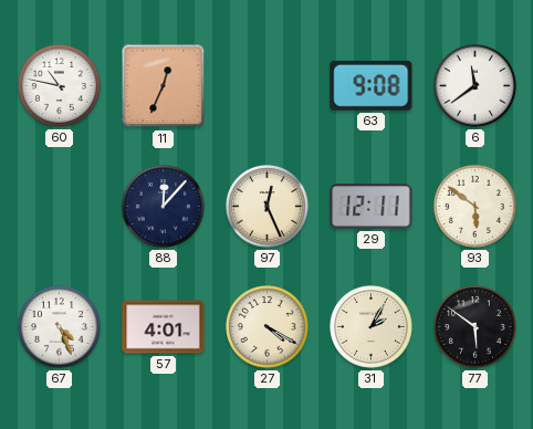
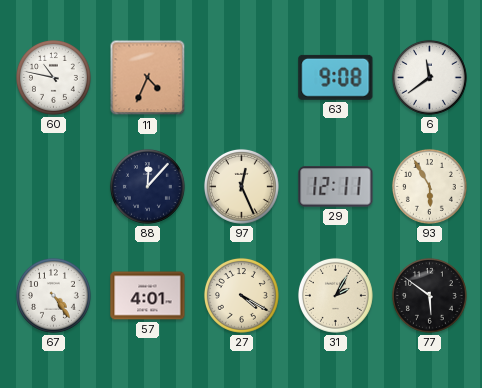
11: 12:34 -> 4:34
93: 5:51 -> 5:55
67: 4:26 -> 4:24
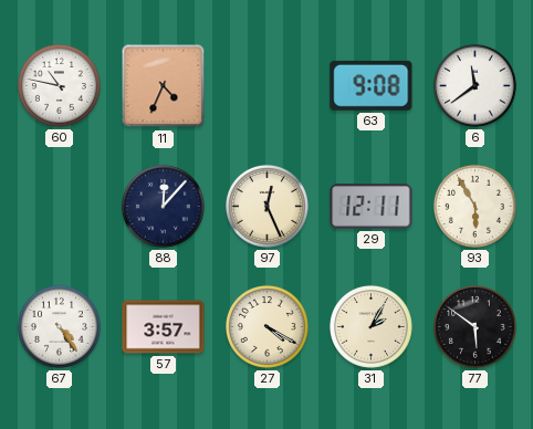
57: 4:01 -> 3:57
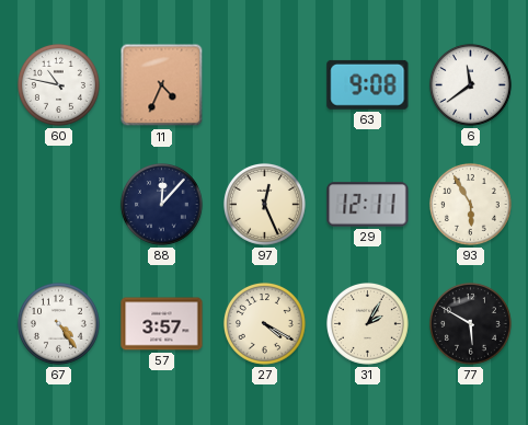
77: 5:51 -> 5:50
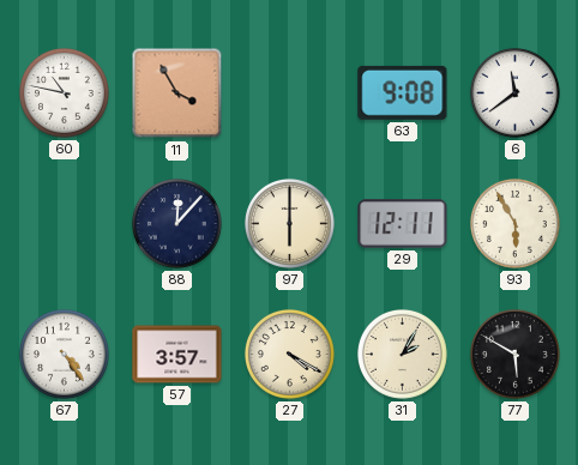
11: 4:34 -> 3:55
97: 12:26 -> 6:00
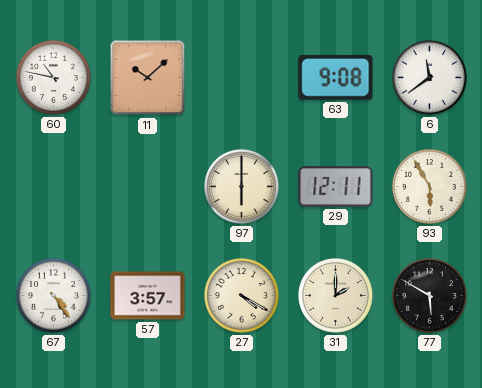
11: 3:55 -> 10:08
88: 12:07 -> none
31: 2:05 -> 2:00
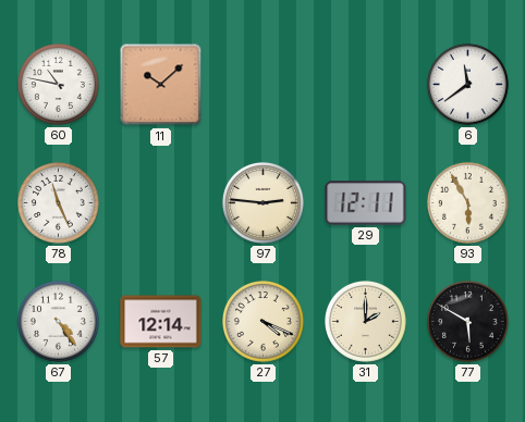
63: 9:08 -> none
78: none -> 11:26
97: 6:00 -> 2:46
57: 3:57 -> 12:14
27: 4:20 -> 4:19
